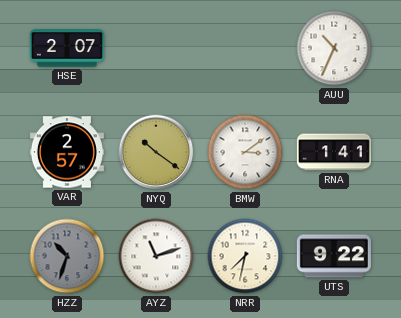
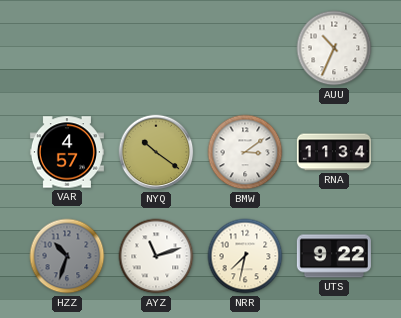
HSE: 2:07 -> none
VAR: 2:57 -> 4:57
RNA: 1:41 -> 11:34
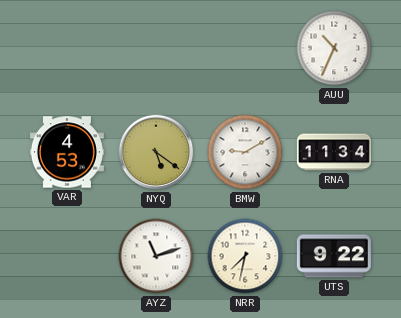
VAR: 4:57 -> 4:53
NYQ: 10:21 -> 5:21
BMW: 3:09 -> 9:10
HZZ: 10:33 -> none
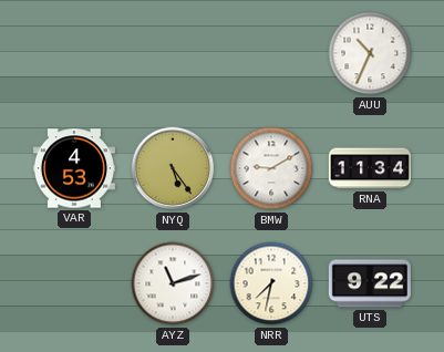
NYQ: 5:21 -> 5:24
